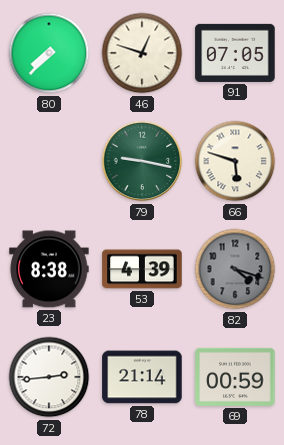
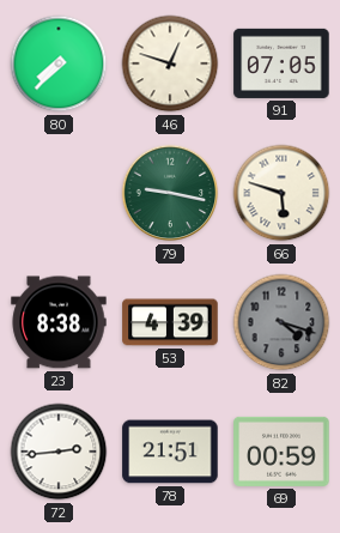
78: 21:14 -> 21:51
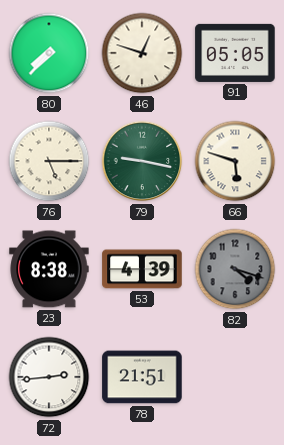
91: 07:05 -> 05:05
76: none -> 5:15
69: 00:59 -> none
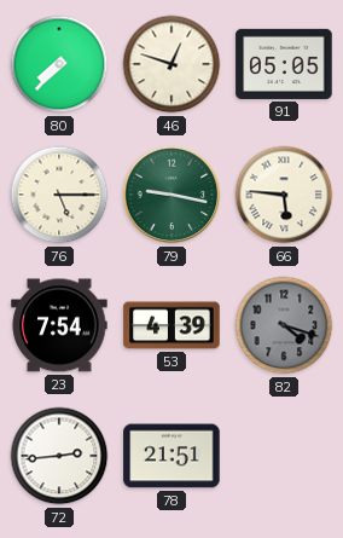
66: 5:48 -> 5:46
23: 8:38 -> 7:54
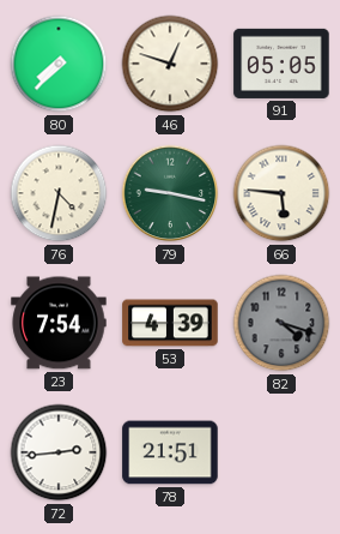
76: 5:15 -> 4:32
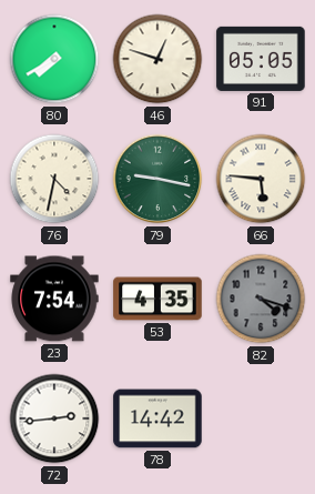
80: 7:37 -> 7:40
53: 4:39 -> 4:35
78: 21:51 -> 14:42
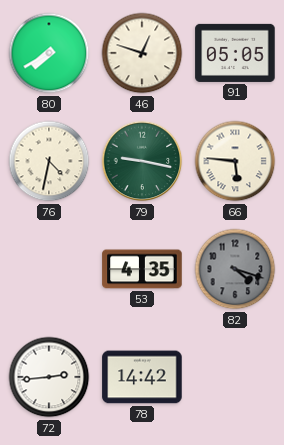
23: 7:54 -> none
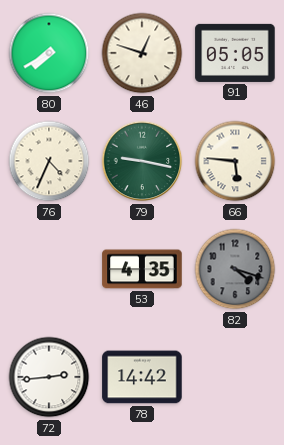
76: 4:32 -> 4:34
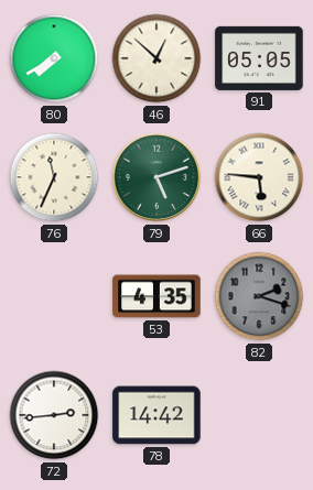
46: 12:48 -> 12:52
76: 4:34 -> 11:34
79: 9:17 -> 5:12
82: 4:18 -> 2:18
